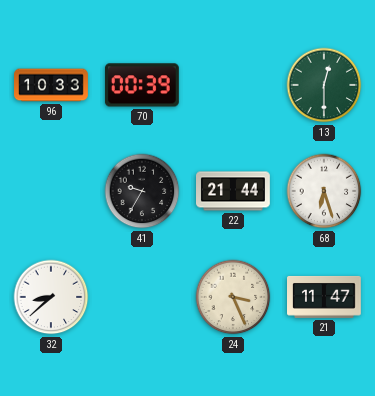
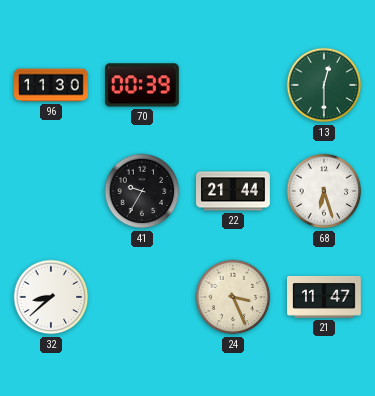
96: 10:33 -> 11:30
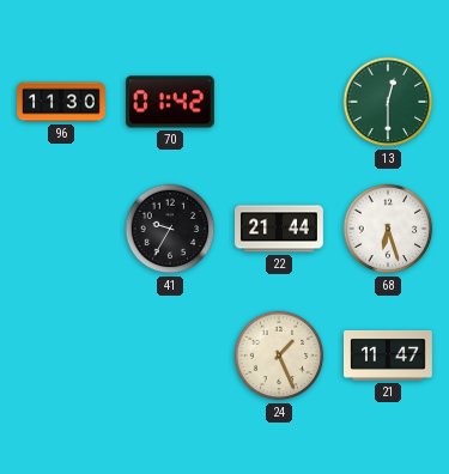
70: 00:39 -> 01:42
32: 8:38 -> none
24: 3:26 -> 1:26
